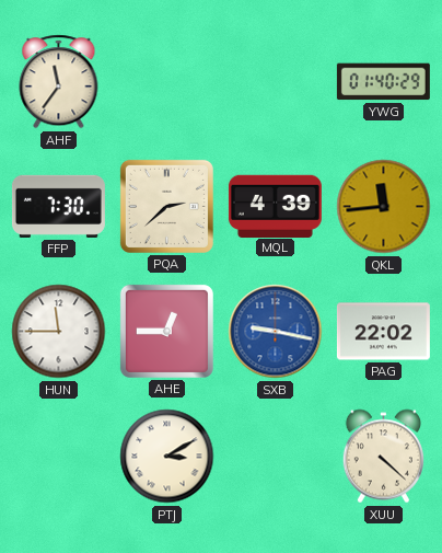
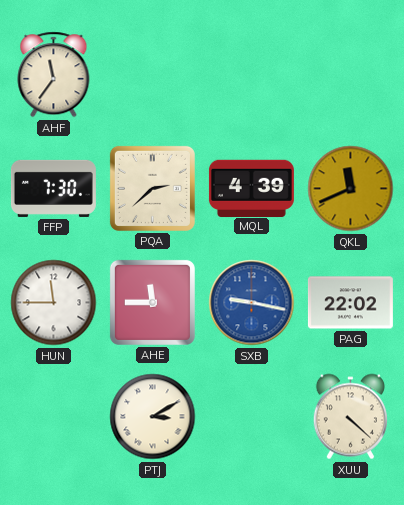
YWG: 01:40 -> none
QKL: 11:44 -> 11:41
AHE: 12:45 -> 11:45
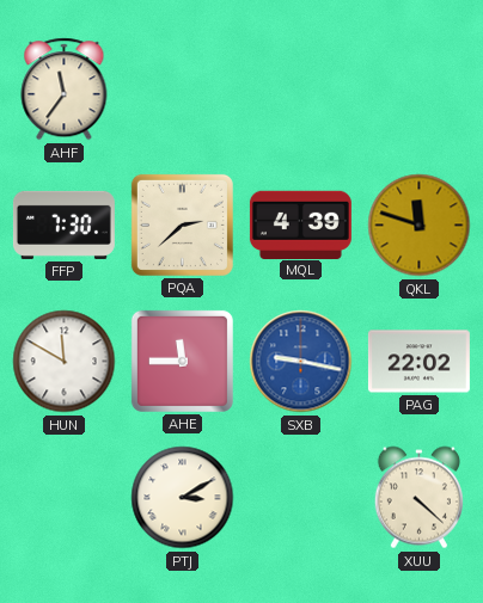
QKL: 11:41 -> 11:48
HUN: 11:45 -> 11:50
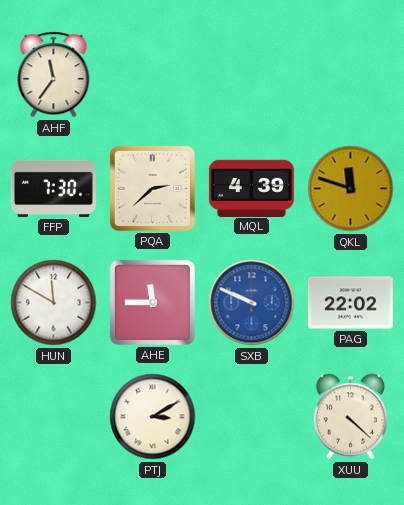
SXB: 9:17 -> 9:49
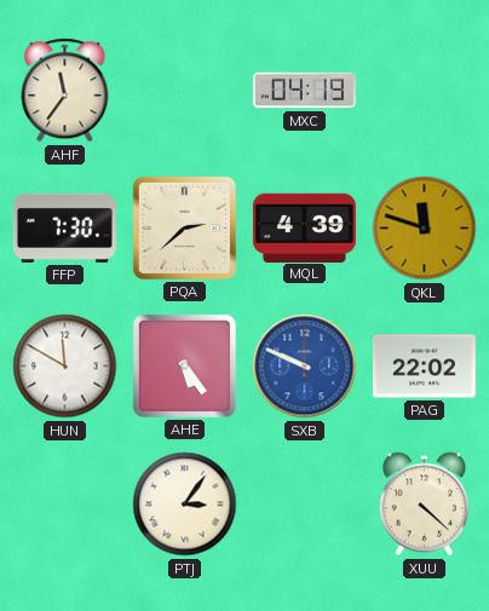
MXC: none -> 04:19
AHE: 11:45 -> 5:24
PTJ: 3:10 -> 3:06
